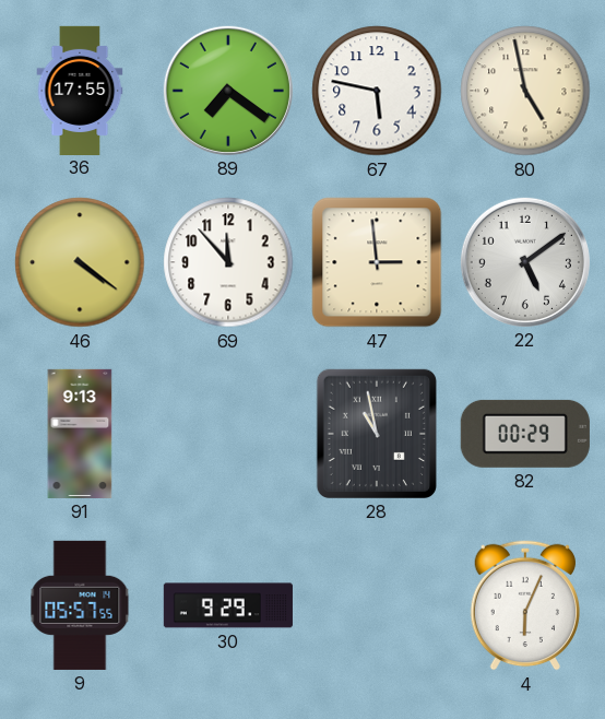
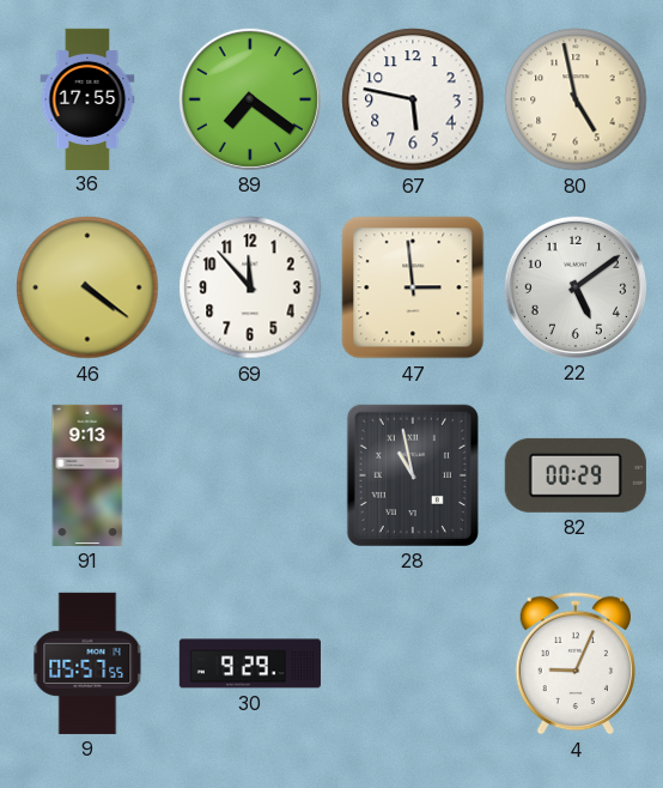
4: 6:04 -> 9:04
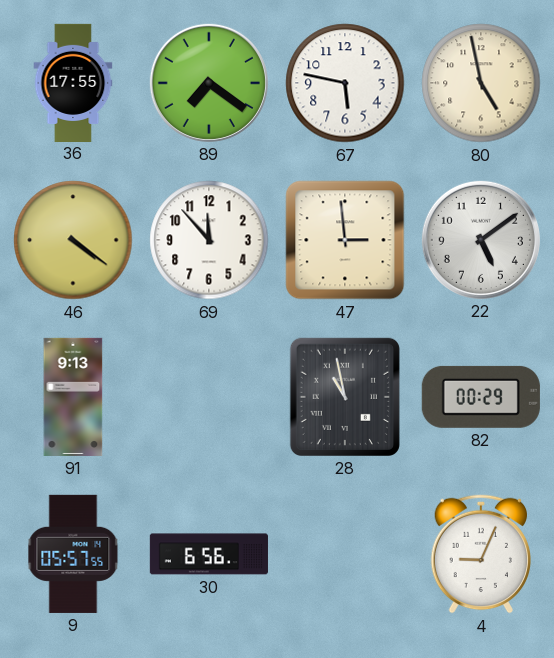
30: 9:29 -> 6:56
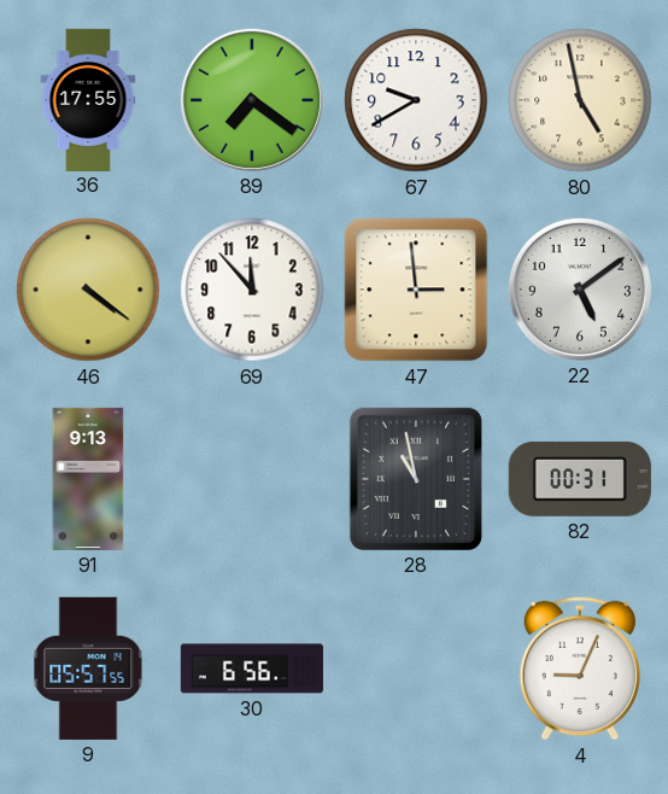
67: 5:47 -> 9:40
82: 00:29 -> 00:31
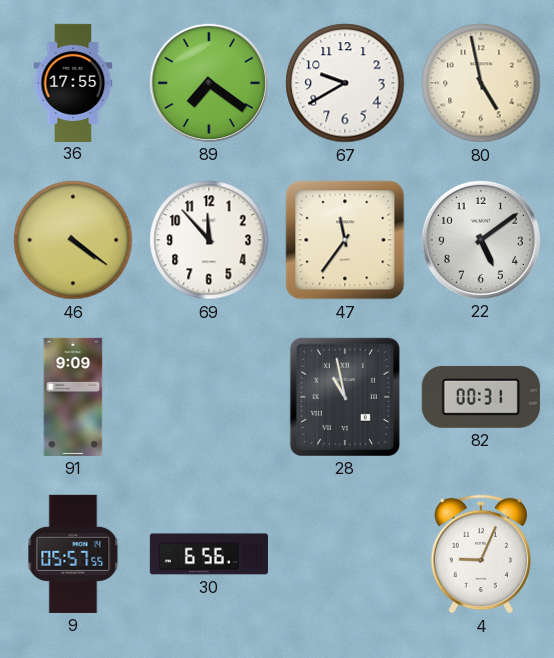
47: 2:59 -> 11:36
91: 9:13 -> 9:09
